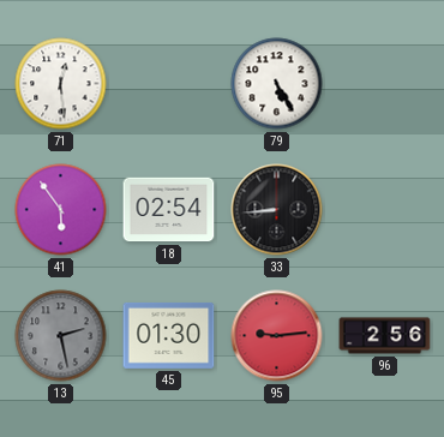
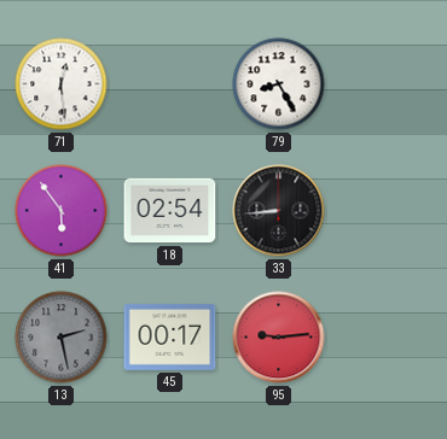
79: 5:25 -> 8:25
45: 01:30 -> 00:17
96: 2:56 -> none
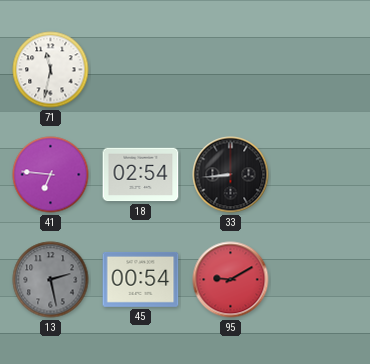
71: 12:29 -> 11:32
79: 8:25 -> none
41: 5:54 -> 6:46
45: 00:17 -> 00:54
95: 9:14 -> 9:10
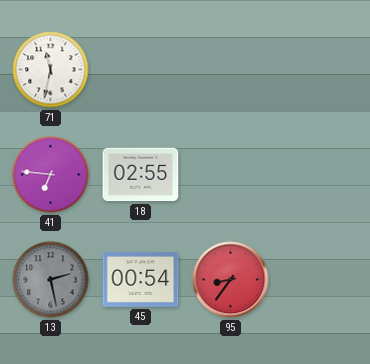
18: 02:54 -> 02:55
33: 8:44 -> none
95: 9:10 -> 8:36
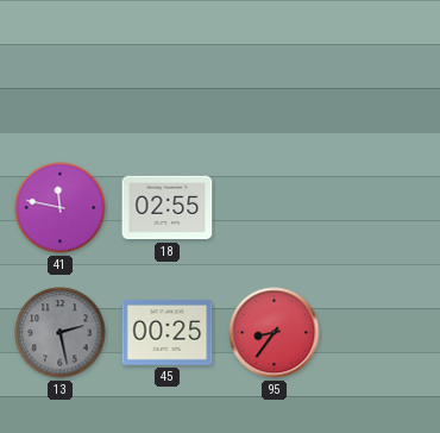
71: 11:32 -> none
41: 6:46 -> 11:47
45: 00:54 -> 00:25
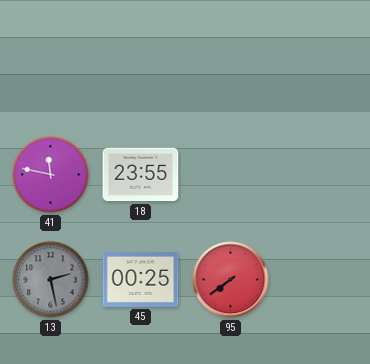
18: 02:55 -> 23:55
95: 8:36 -> 7:39
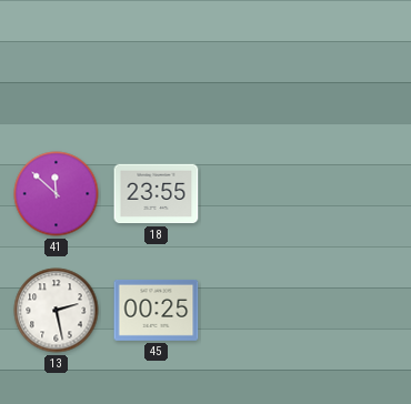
41: 11:47 -> 11:52
13 dial: grey -> white
95: 7:39 -> none
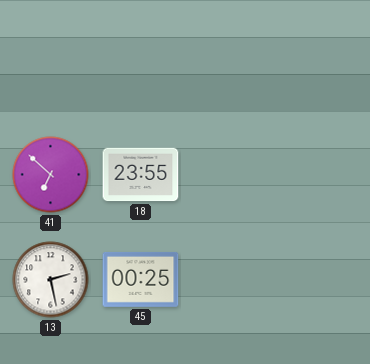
41: 11:52 -> 6:52
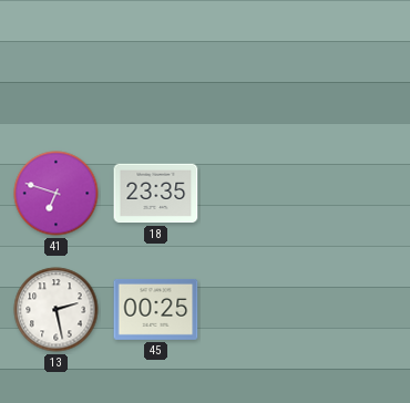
41: 6:52 -> 6:48
18: 23:55 -> 23:35
